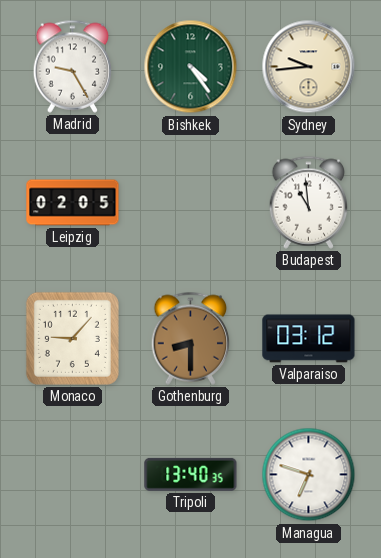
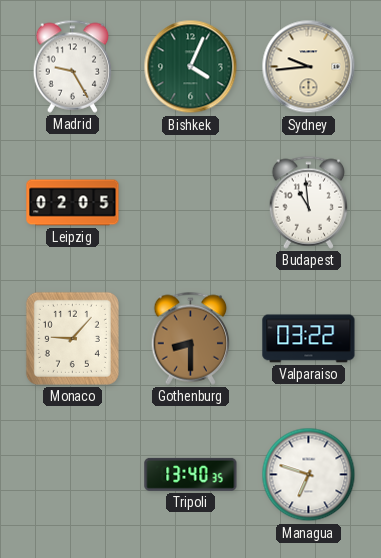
Bishkek: 4:24 -> 4:04
Valparaiso: 03:12 -> 03:22
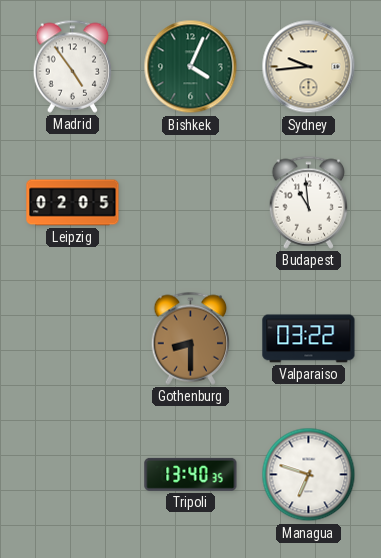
Madrid: 9:25 -> 4:54
Monaco: 9:07 -> none
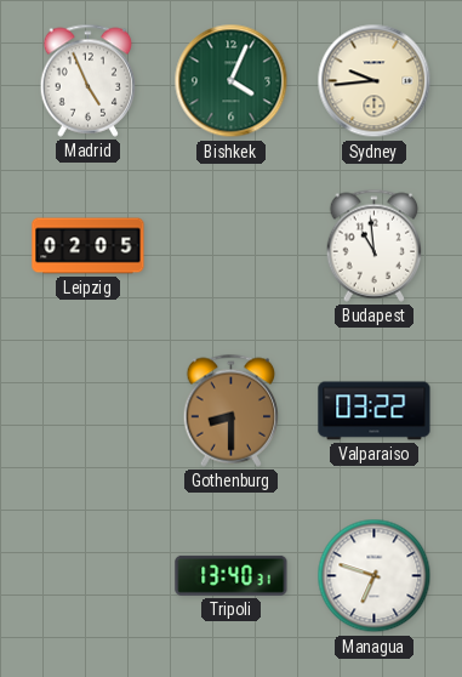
Madrid: 4:54 -> 4:56
Tripoli: 13:40:35 -> 13:40:31
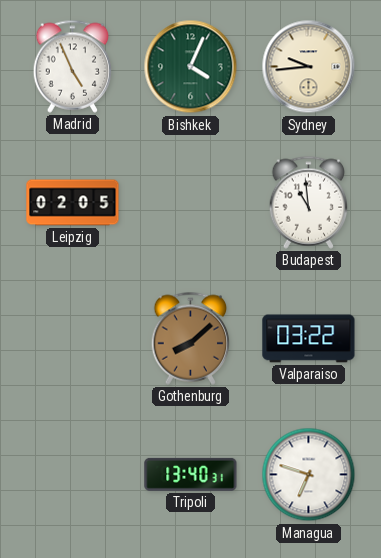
Gothenburg: 8:30 -> 8:08
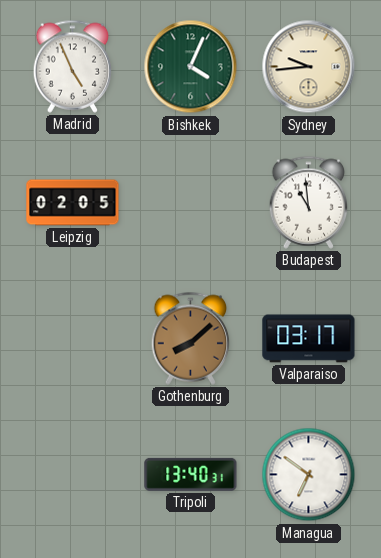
Valparaiso: 03:22 -> 03:17
Managua: 6:48 -> 6:51
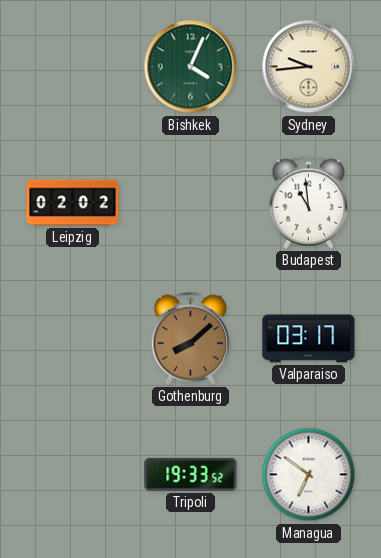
Madrid: 4:56 -> none
Leipzig: 02:05 -> 02:02
Tripoli: 13:40 -> 19:33
